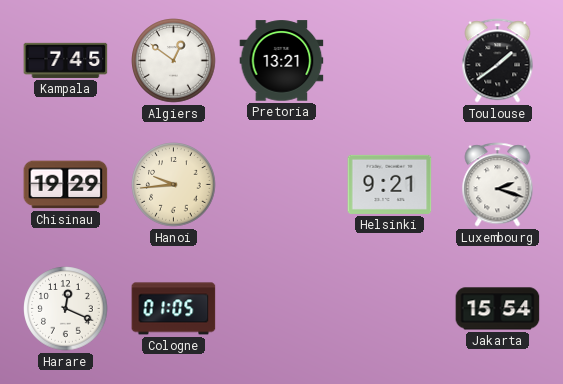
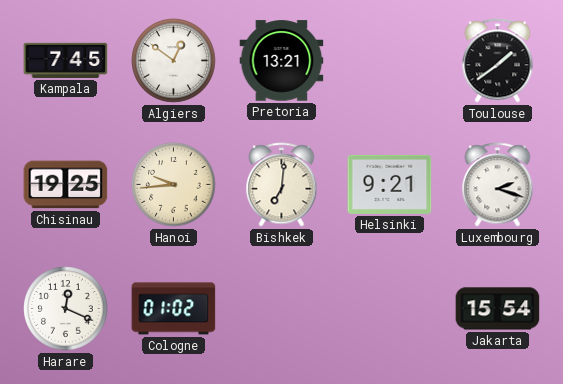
Chisinau: 19:29 -> 19:25
Bishkek: none -> 7:01
Cologne: 01:05 -> 01:02
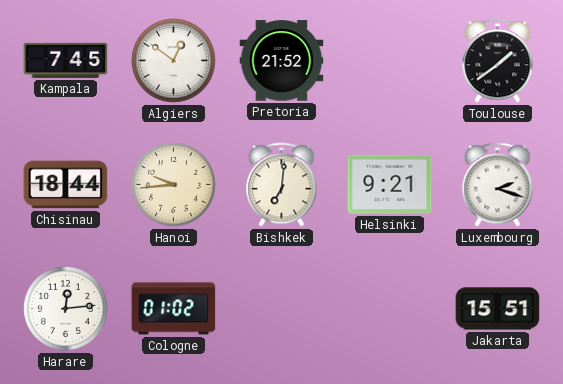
Pretoria: 13:21 -> 21:52
Chisinau: 19:25 -> 18:44
Harare: 12:19 -> 12:14
Jakarta: 15:54 -> 15:51
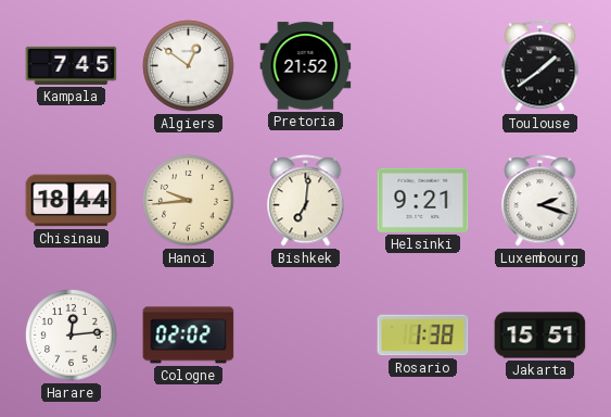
Cologne: 01:02 -> 02:02
Rosario: none -> 1:38
